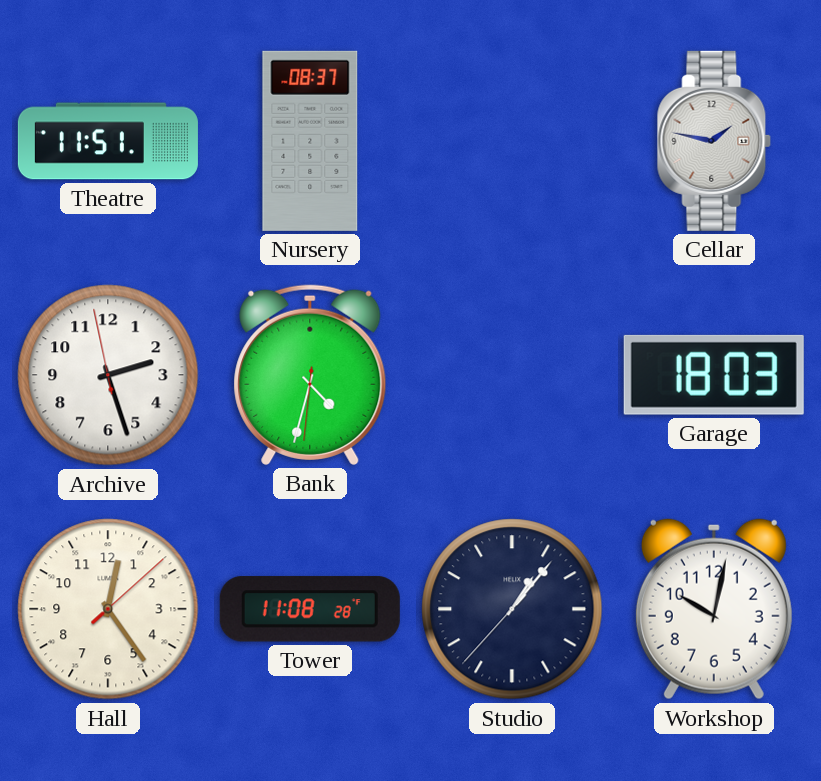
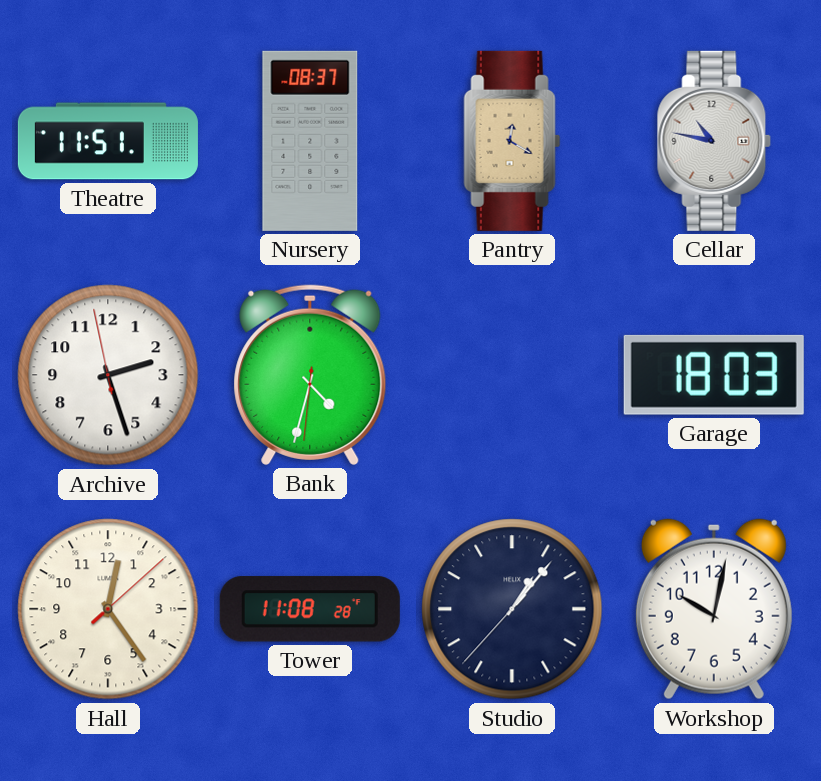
Pantry: none -> 12:20
Cellar: 1:47 -> 10:47
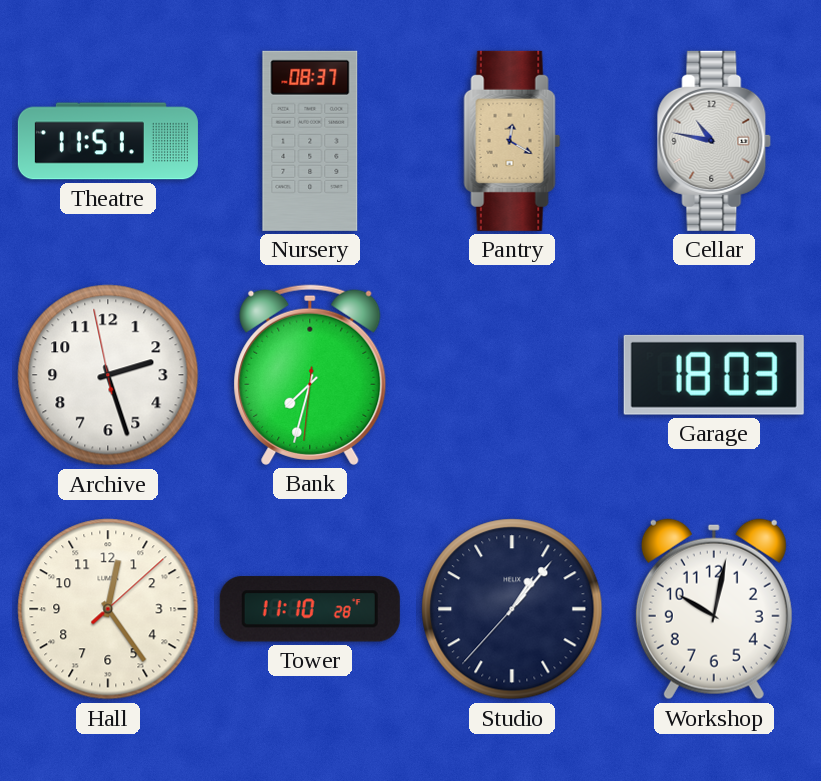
Bank: 4:32 -> 7:32
Tower: 11:08 -> 11:10
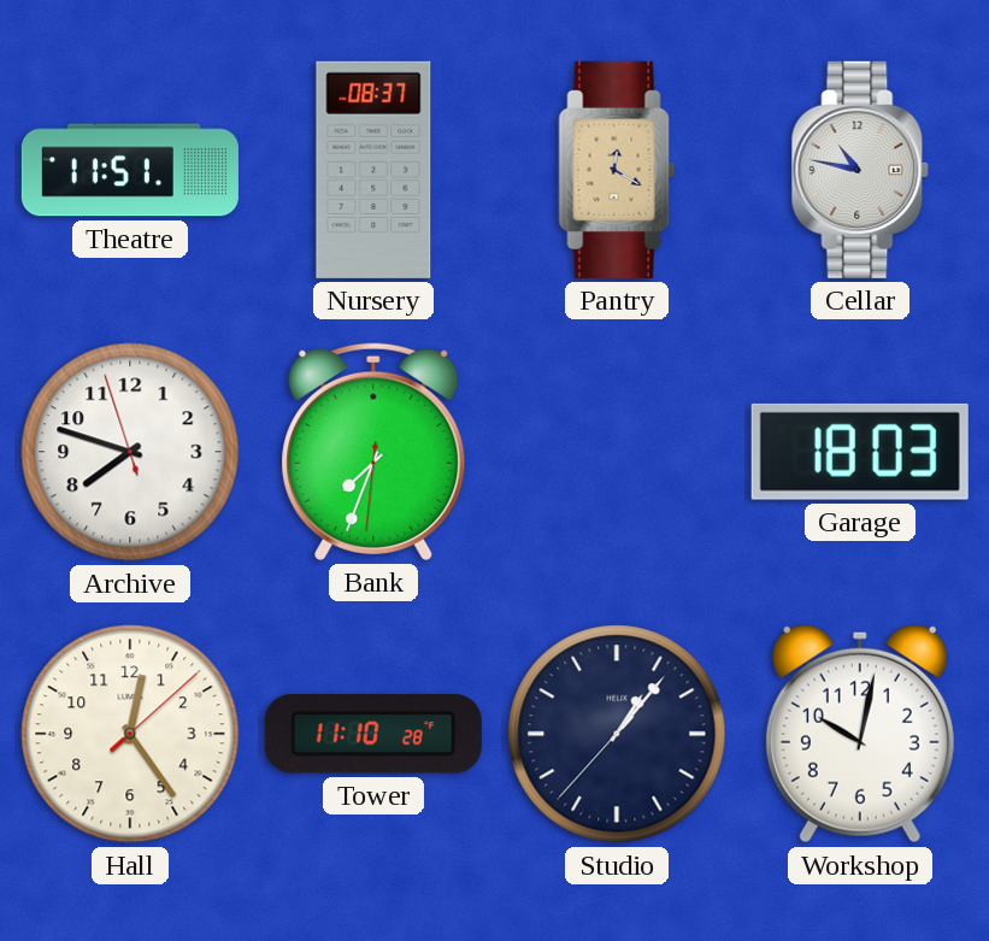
Archive: 2:26 -> 7:47
Bank: 7:32 -> 7:33
